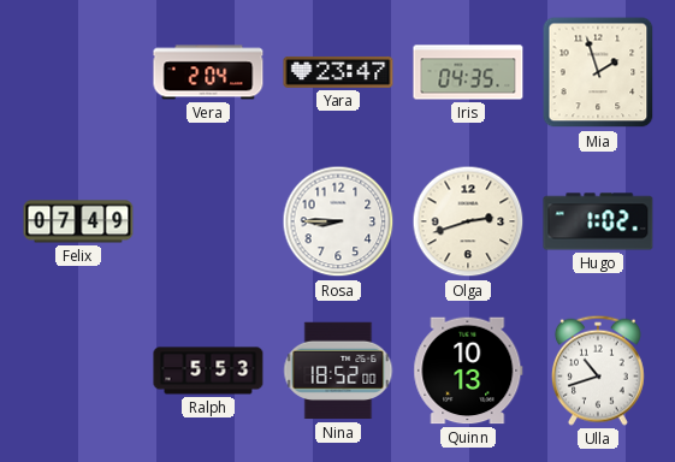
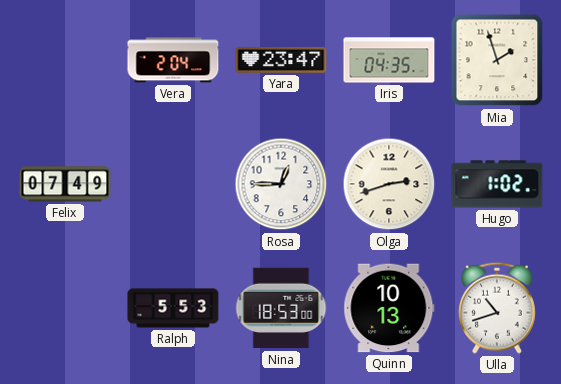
Rosa: 8:45 -> 12:45
Nina: 18:52 -> 18:53
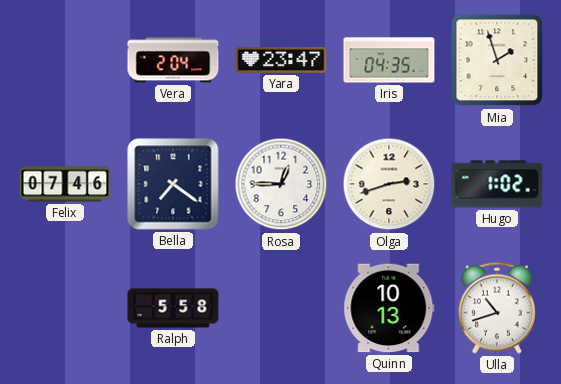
Felix: 07:49 -> 07:46
Bella: none -> 7:21
Ralph: 5:53 -> 5:58
Nina: 18:53 -> none
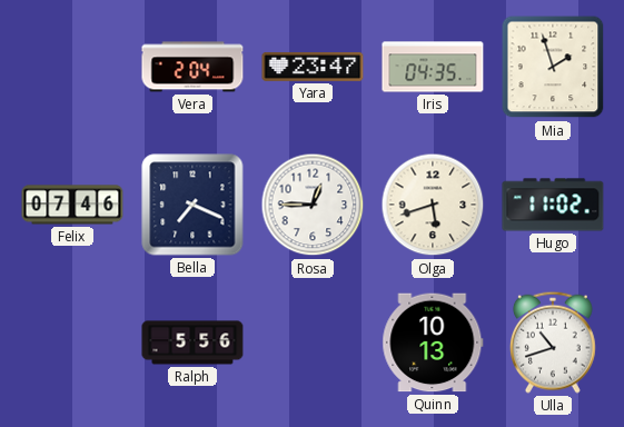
Bella: 7:21 -> 7:19
Olga: 2:42 -> 5:42
Hugo: 1:02 -> 11:02
Ralph: 5:58 -> 5:56
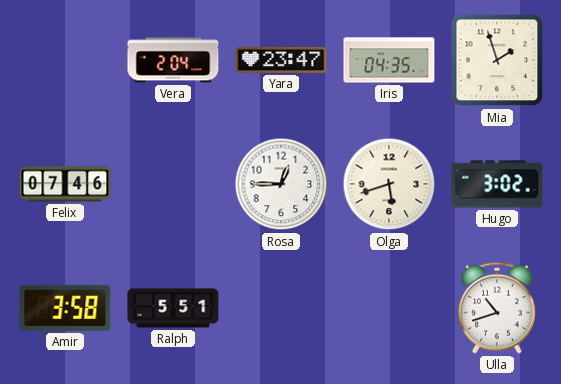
Bella: 7:19 -> none
Hugo: 11:02 -> 3:02
Amir: none -> 3:58
Ralph: 5:56 -> 5:51
Quinn: 10:13 -> none
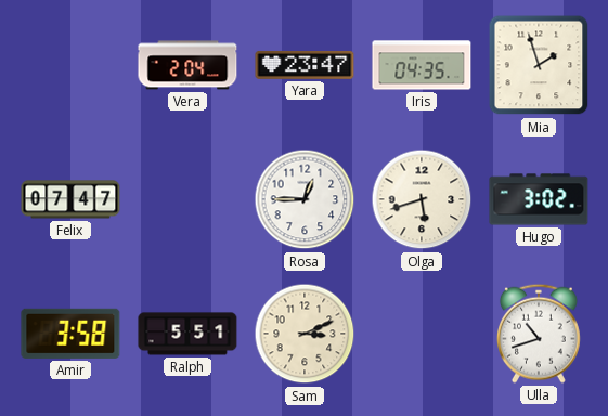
Felix: 07:46 -> 07:47
Sam: none -> 3:11
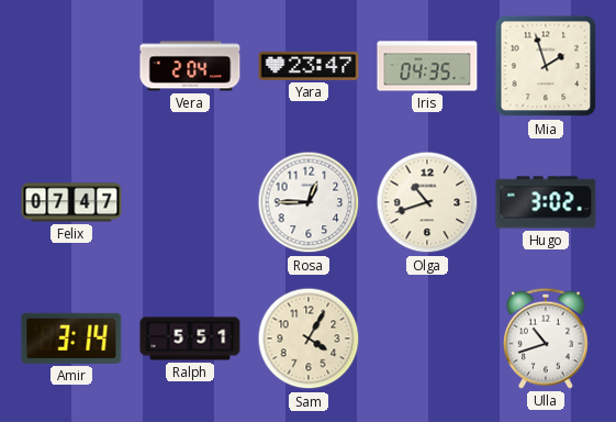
Olga: 5:42 -> 10:42
Amir: 3:58 -> 3:14
Sam: 3:11 -> 4:05
